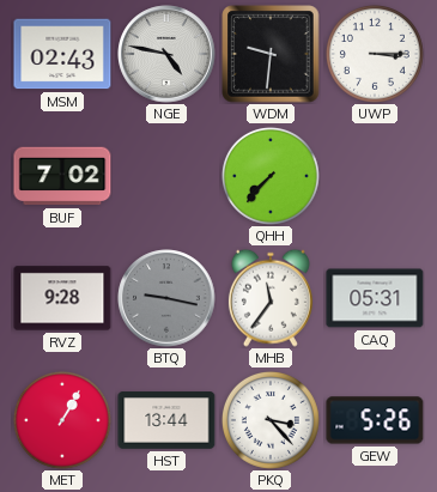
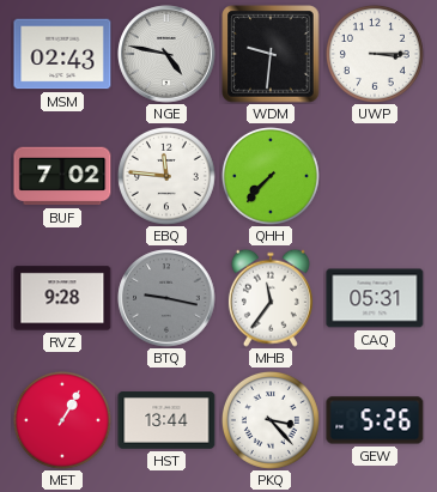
EBQ: none -> 11:46
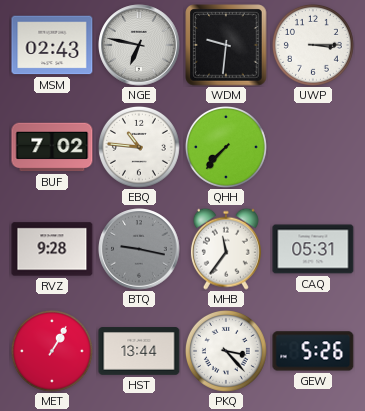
NGE: 4:47 -> 6:47
EBQ: 11:46 -> 10:46
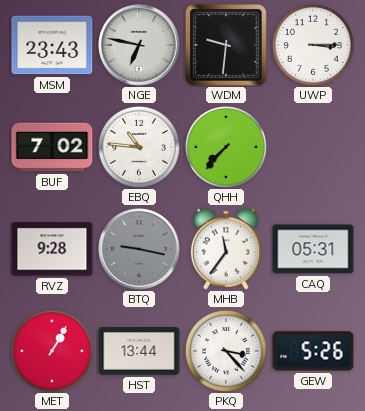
MSM: 02:43 -> 23:43
